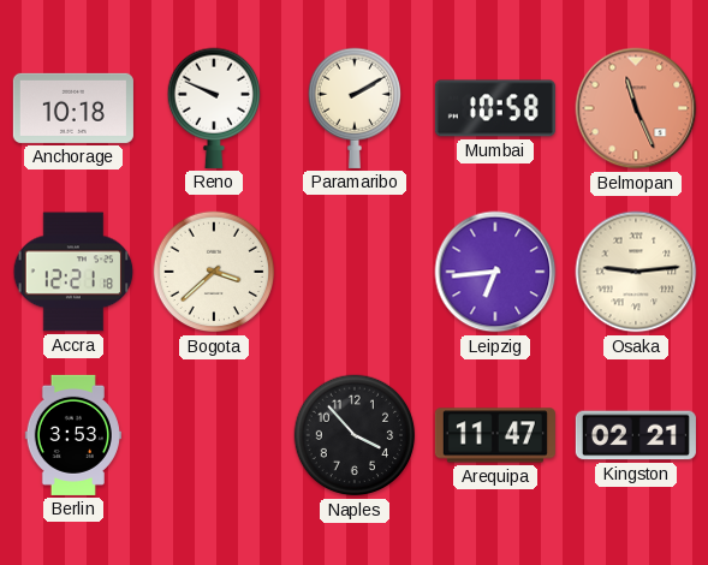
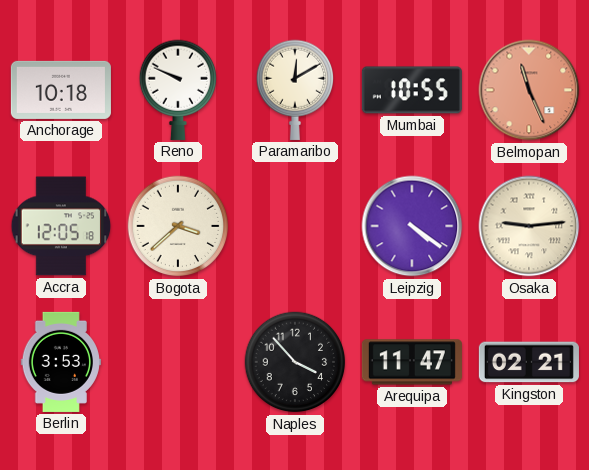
Paramaribo: 2:10 -> 12:10
Mumbai: 10:58 -> 10:55
Accra: 12:21 -> 12:05
Leipzig: 6:44 -> 4:21
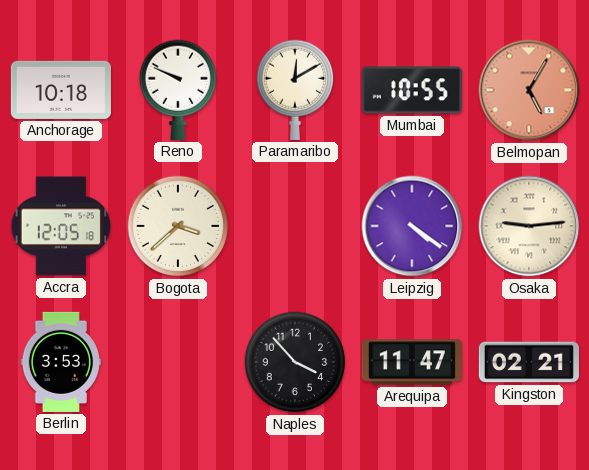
Belmopan: 11:26 -> 5:05
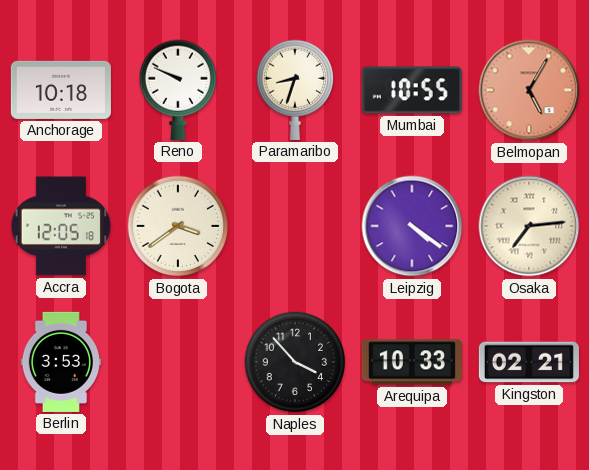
Paramaribo: 12:10 -> 8:33
Bogota: 3:38 -> 3:39
Osaka: 9:14 -> 7:14
Arequipa: 11:47 -> 10:33
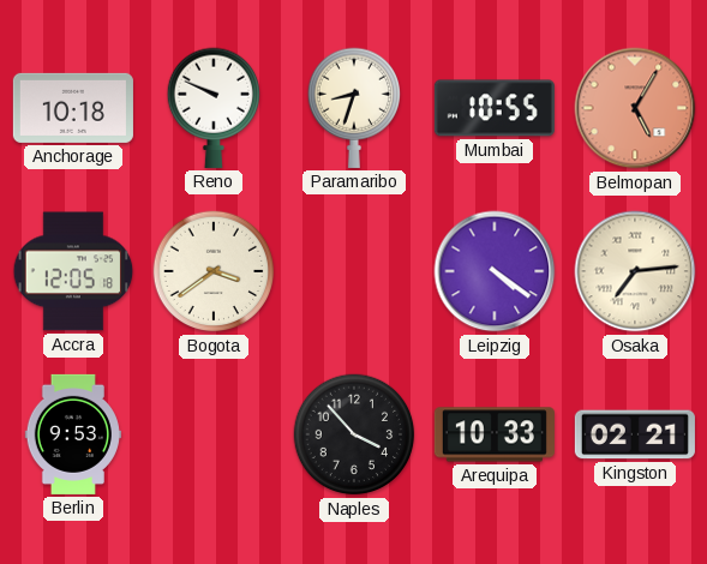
Berlin: 3:53 -> 9:53
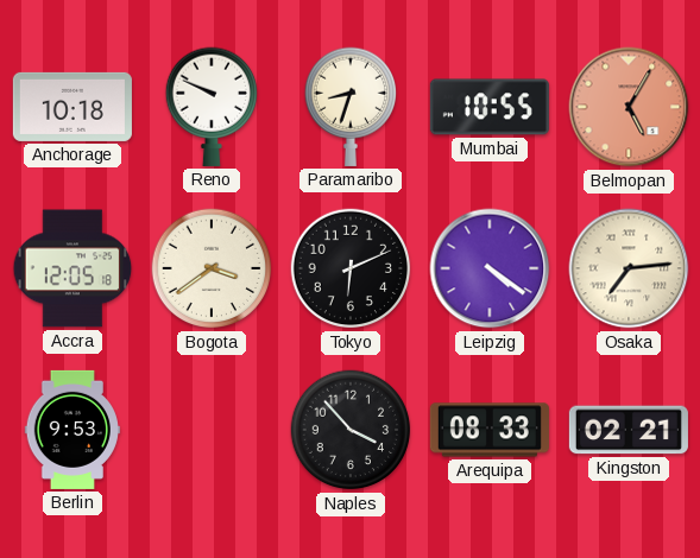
Tokyo: none -> 6:11
Arequipa: 10:33 -> 08:33
